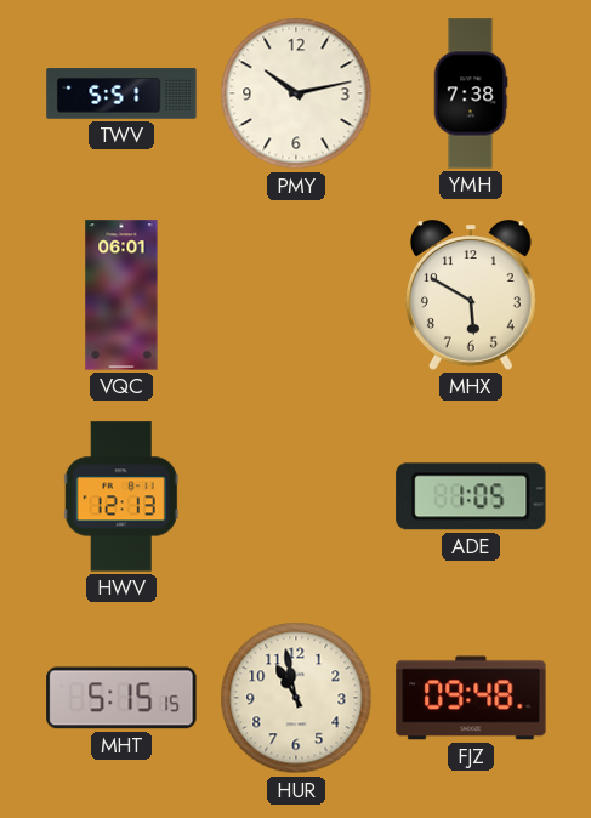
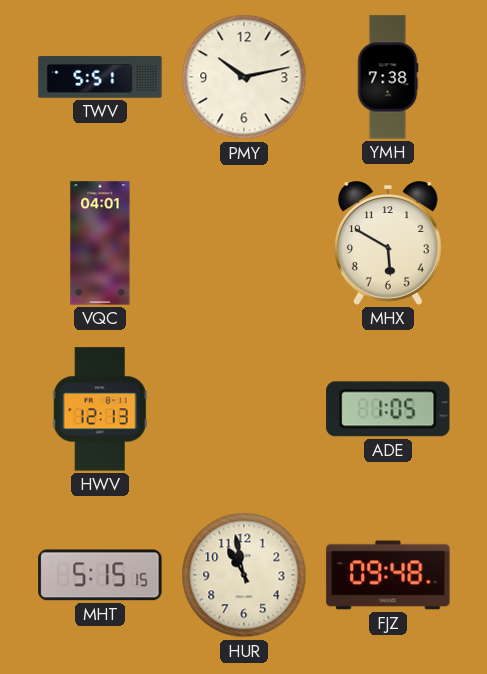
VQC: 06:01 -> 04:01
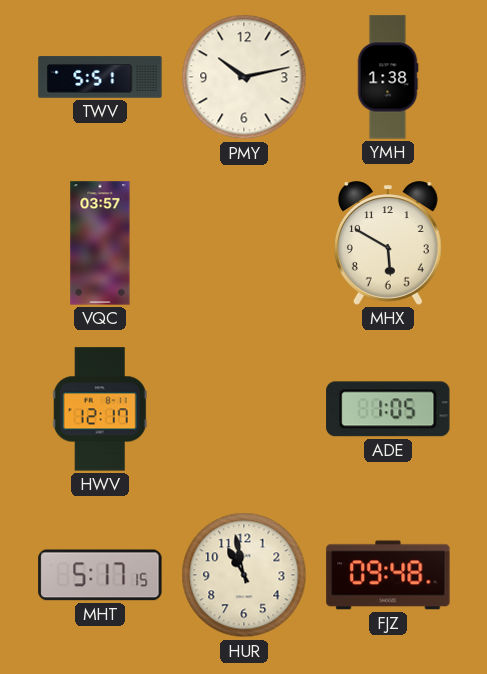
YMH: 7:38 -> 1:38
VQC: 04:01 -> 03:57
HWV: 12:13 -> 12:17
MHT: 5:15 -> 5:17
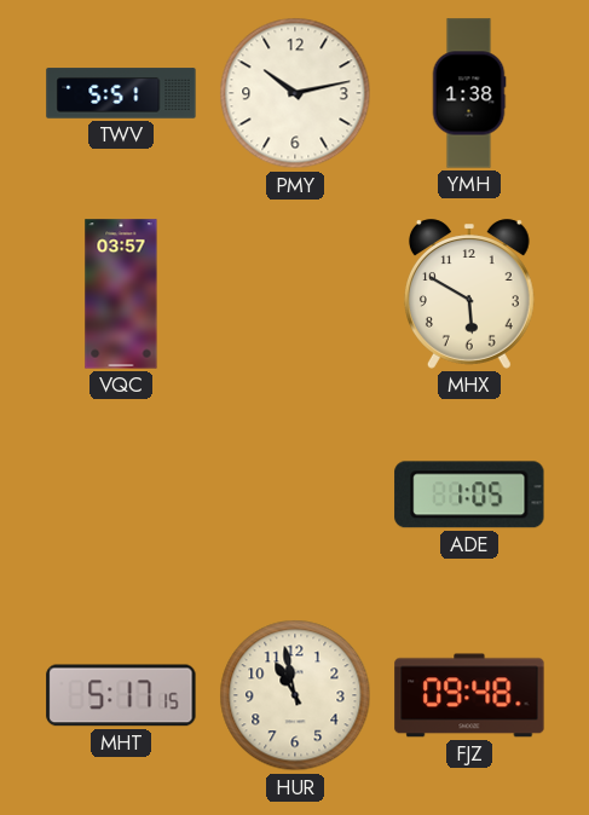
HWV: 12:17 -> none
